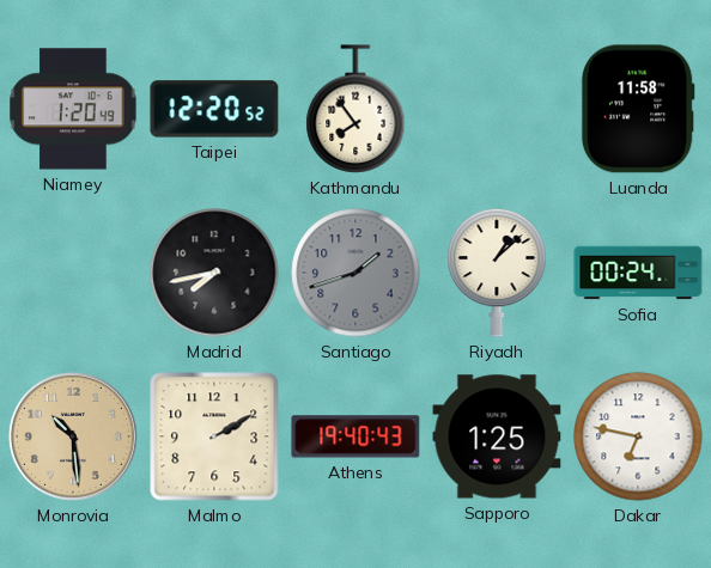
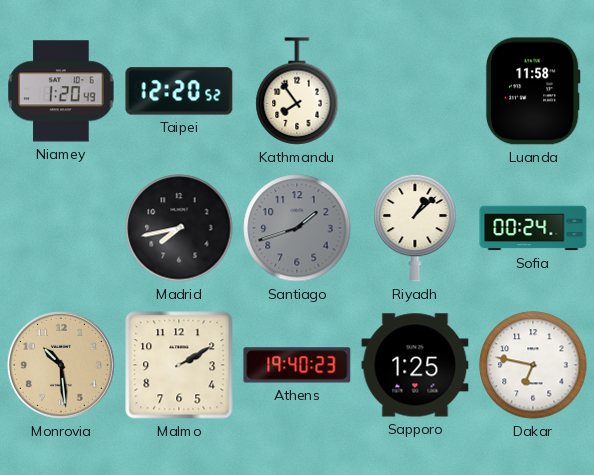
Athens: 19:40:43 -> 19:40:23
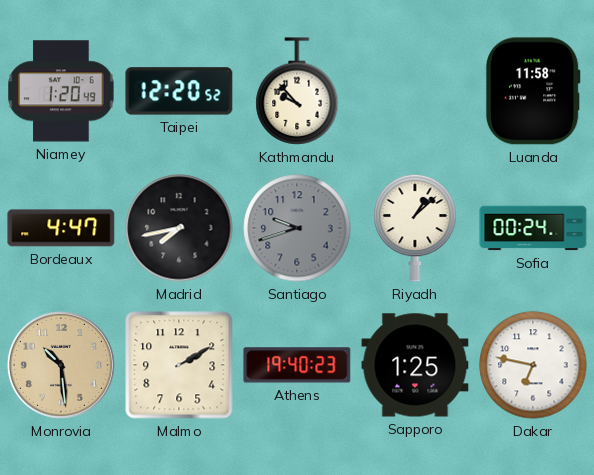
Kathmandu: 7:54 -> 9:53
Bordeaux: none -> 4:47
Santiago: 1:42 -> 9:42
